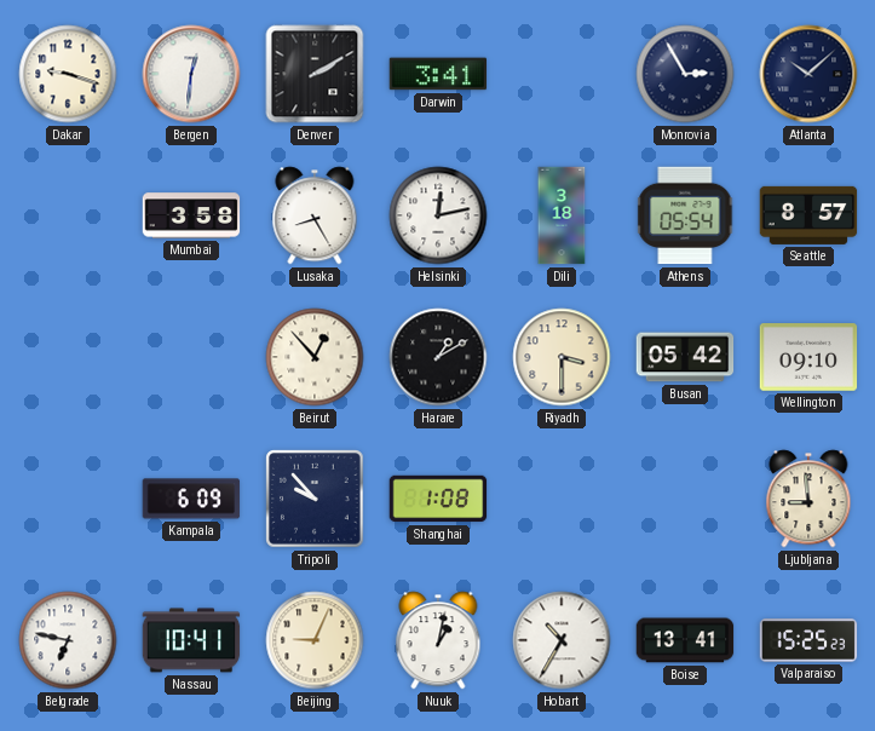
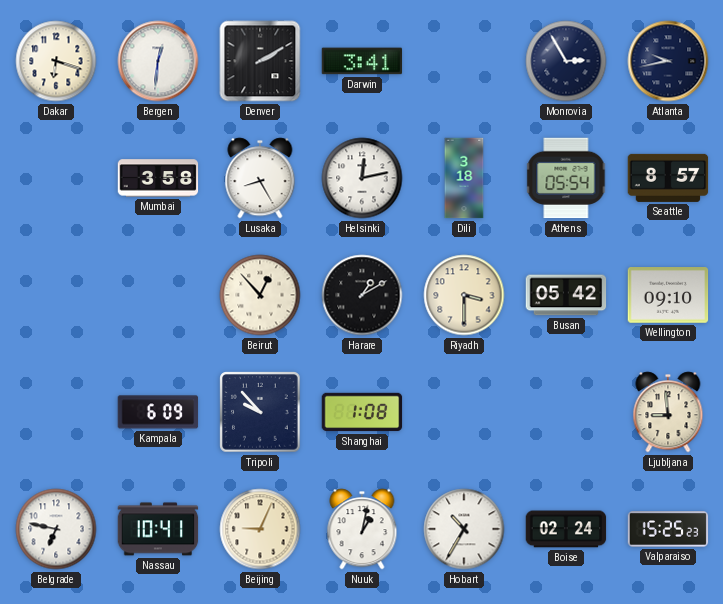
Dakar: 9:18 -> 6:18
Atlanta: 10:08 -> 9:43
Boise: 13:41 -> 02:24
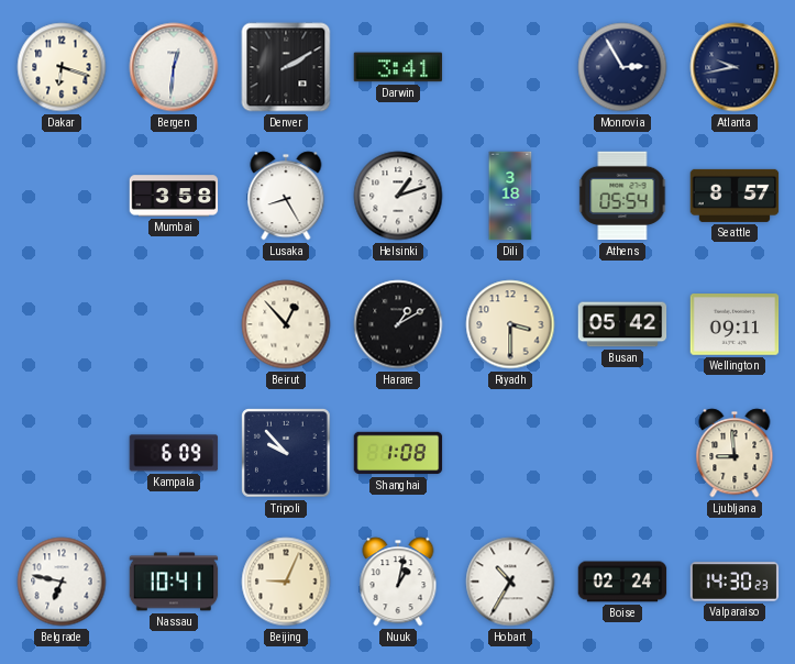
Helsinki: 12:13 -> 1:12
Wellington: 09:10 -> 09:11
Valparaiso: 15:25 -> 14:30
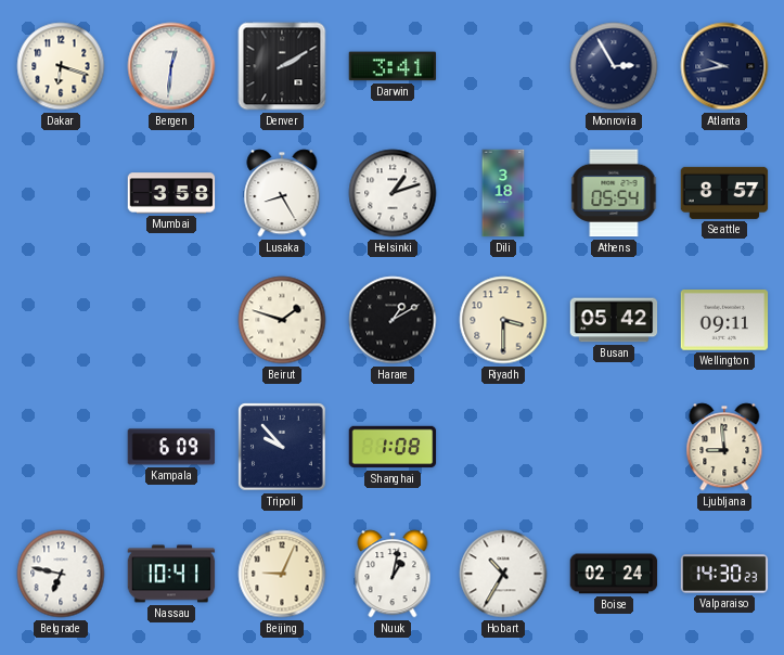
Beirut: 12:53 -> 1:48
